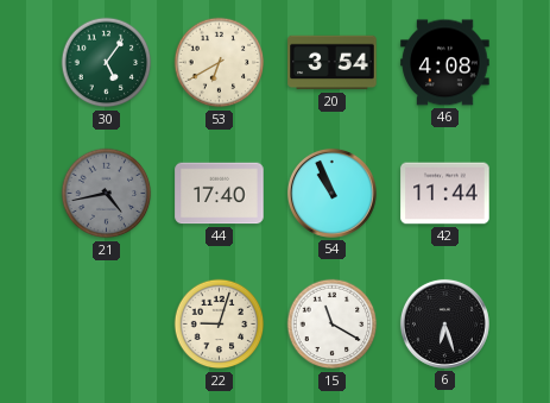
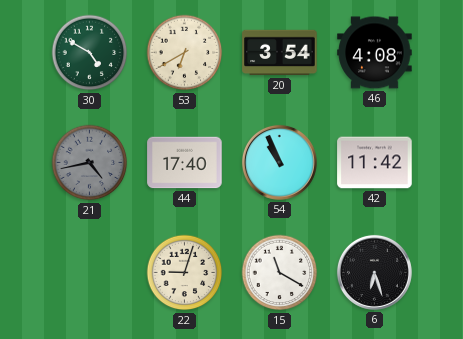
30: 5:06 -> 4:50
42: 11:44 -> 11:42
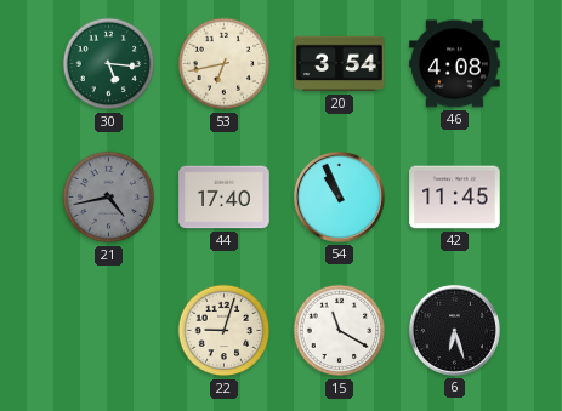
30: 4:50 -> 5:16
53: 6:40 -> 6:43
42: 11:42 -> 11:45
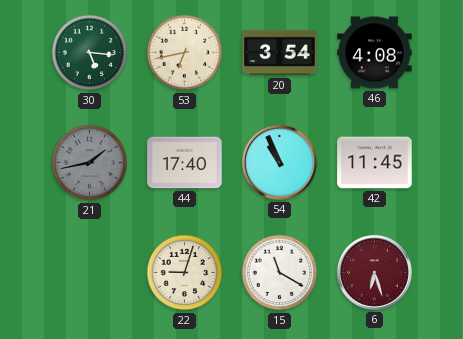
21: 4:43 -> 1:43
6 dial: black -> burgundy
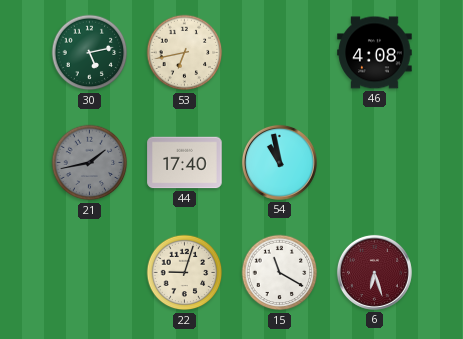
30: 5:16 -> 5:13
20: 3:54 -> none
54: 10:56 -> 10:58
42: 11:45 -> none
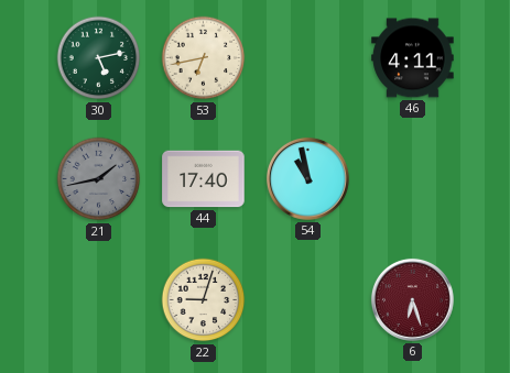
46: 4:08 -> 4:11
15: 11:20 -> none
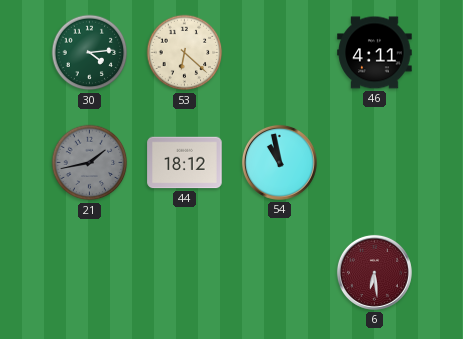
30: 5:13 -> 4:14
53: 6:43 -> 6:22
44: 17:40 -> 18:12
22: 9:03 -> none
6: 6:27 -> 6:29
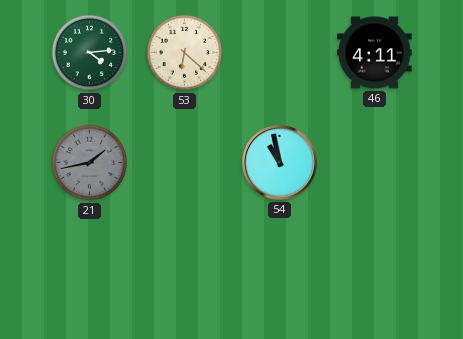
44: 18:12 -> none
6: 6:29 -> none
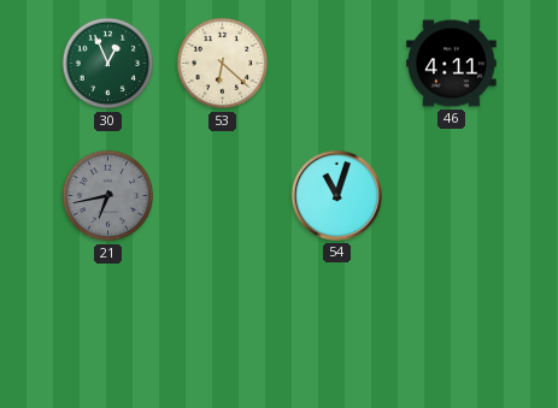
30: 4:14 -> 12:56
21: 1:43 -> 6:43
54: 10:58 -> 11:03
